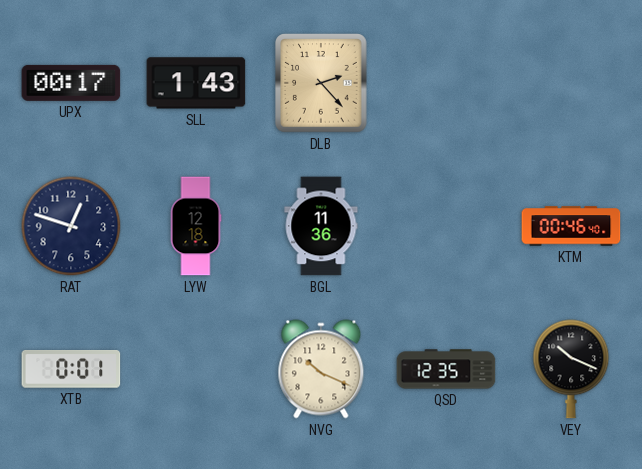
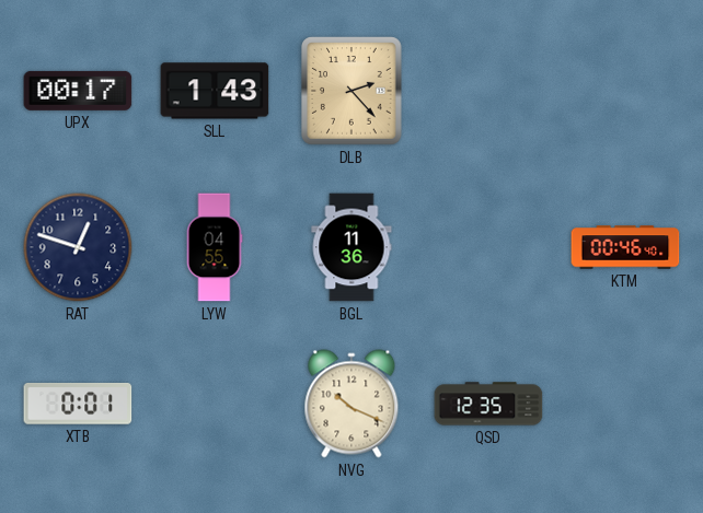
LYW: 12:18 -> 04:55
VEY: 10:19 -> none
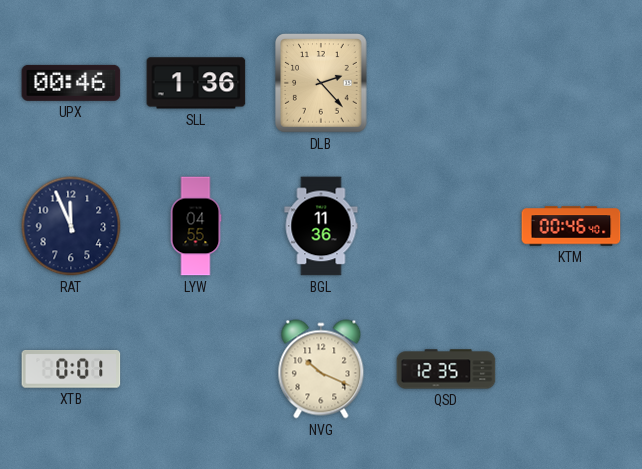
UPX: 00:17 -> 00:46
SLL: 1:43 -> 1:36
RAT: 12:48 -> 11:56
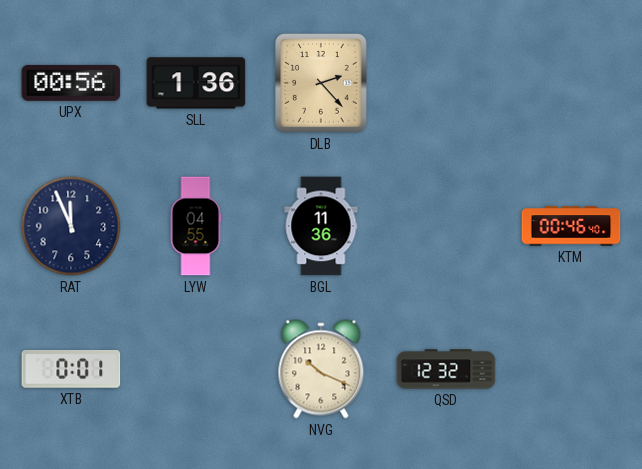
UPX: 00:46 -> 00:56
QSD: 12:35 -> 12:32
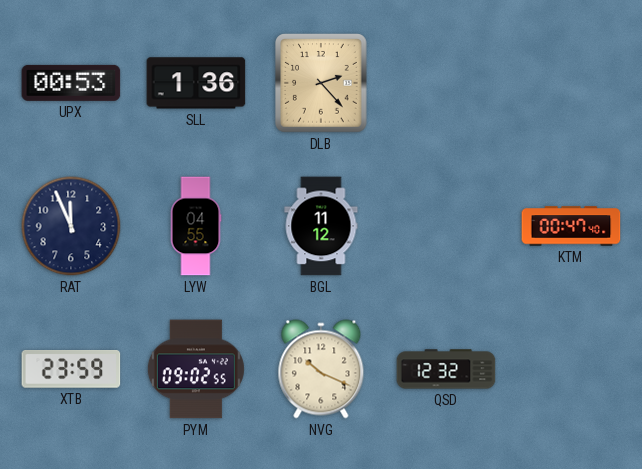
UPX: 00:56 -> 00:53
BGL: 11:36 -> 11:12
KTM: 00:46 -> 00:47
XTB: 0:01 -> 23:59
PYM: none -> 09:02
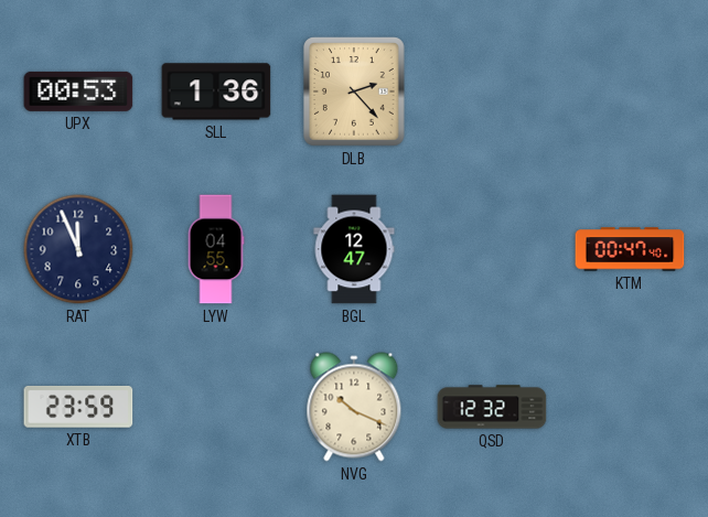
BGL: 11:12 -> 12:47
PYM: 09:02 -> none
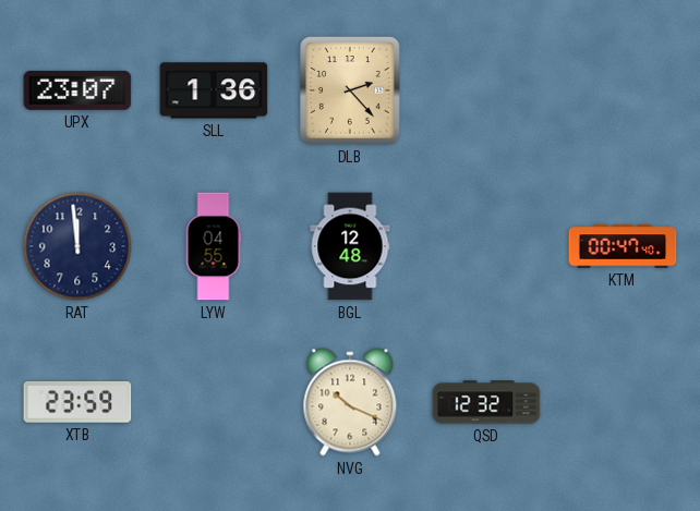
UPX: 00:53 -> 23:07
RAT: 11:56 -> 11:59
BGL: 12:47 -> 12:48
